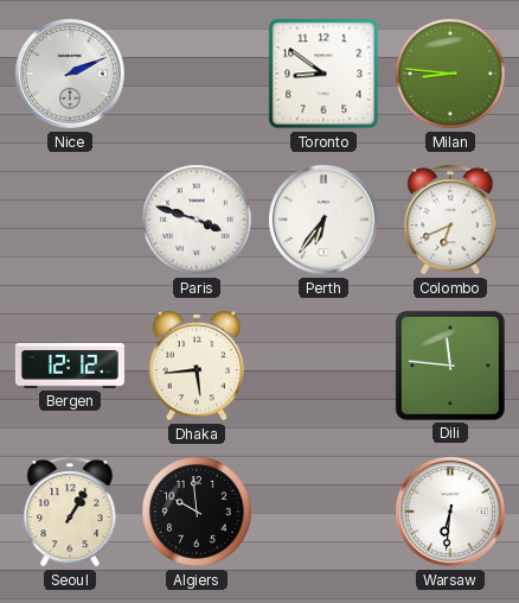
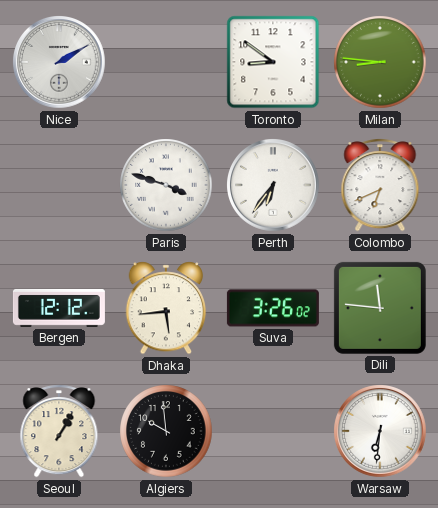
Nice: 2:11 -> 2:10
Suva: none -> 3:26
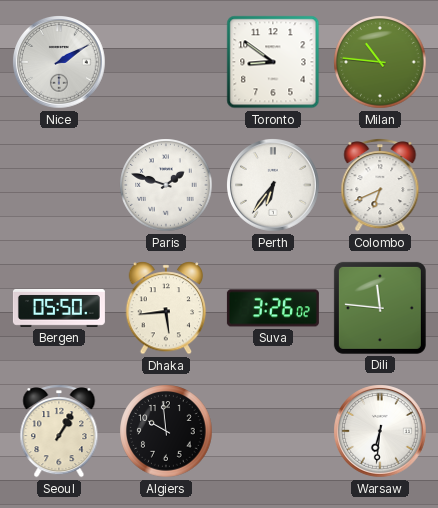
Milan: 8:46 -> 10:46
Paris: 3:48 -> 1:48
Bergen: 12:12 -> 05:50
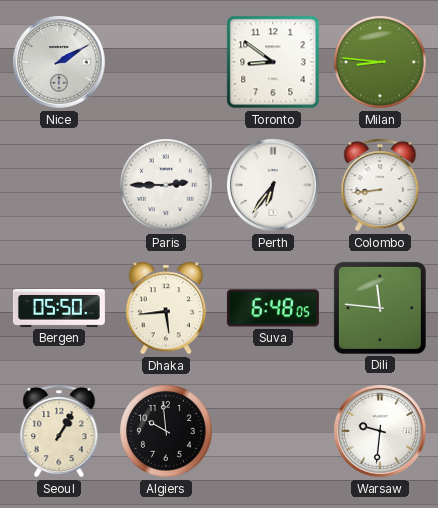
Milan: 10:46 -> 8:46
Paris: 1:48 -> 2:45
Colombo: 6:41 -> 8:44
Suva: 3:26 -> 6:48
Warsaw: 6:31 -> 9:31
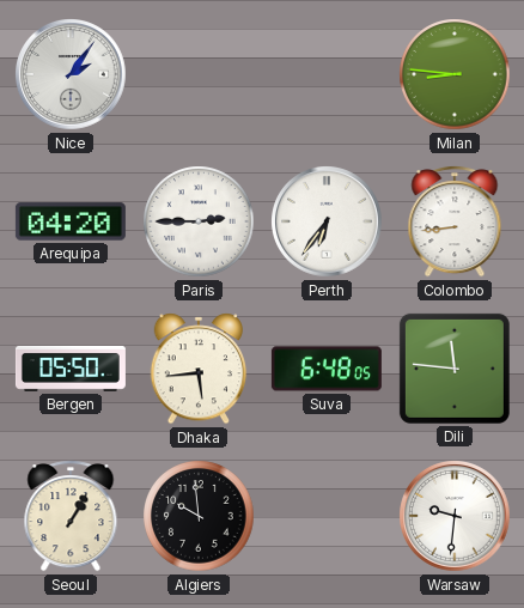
Nice: 2:10 -> 2:06
Toronto: 8:51 -> none
Arequipa: none -> 04:20
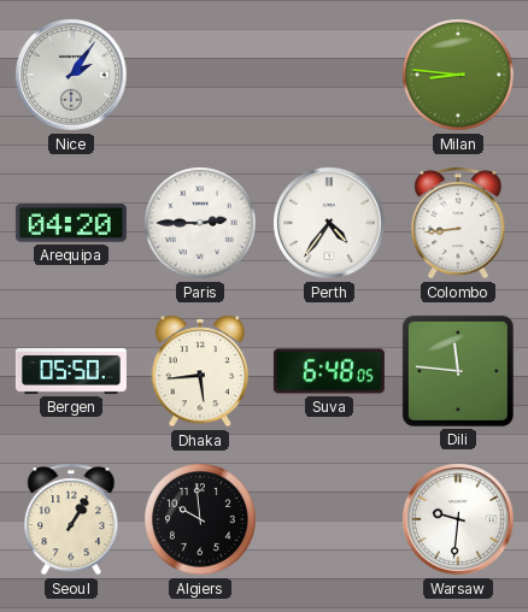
Perth: 6:36 -> 4:36
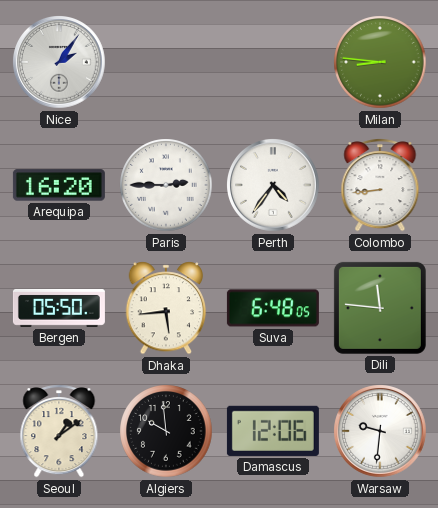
Arequipa: 04:20 -> 16:20
Seoul: 1:05 -> 1:09
Damascus: none -> 12:06
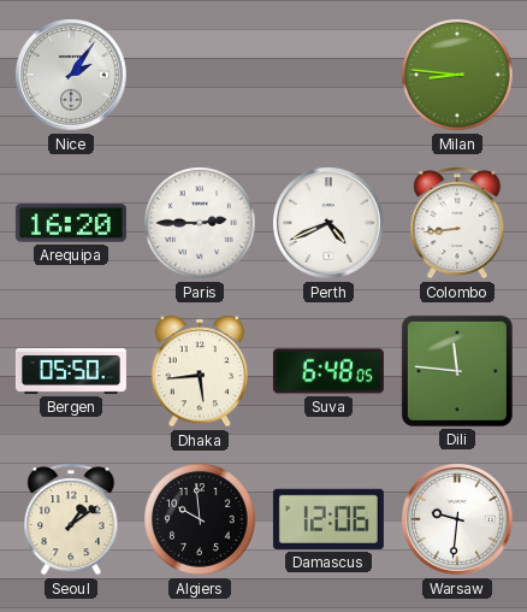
Perth: 4:36 -> 4:41
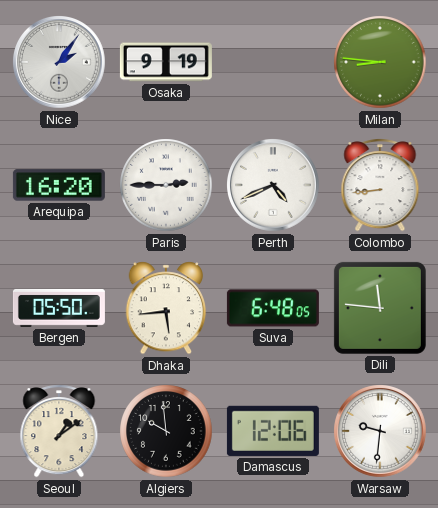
Osaka: none -> 9:19
